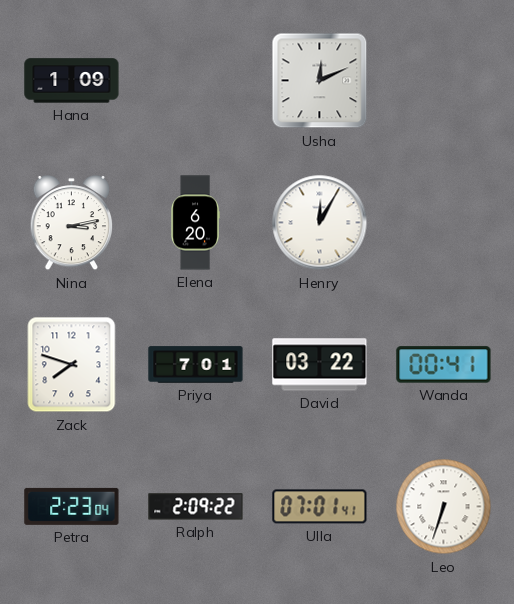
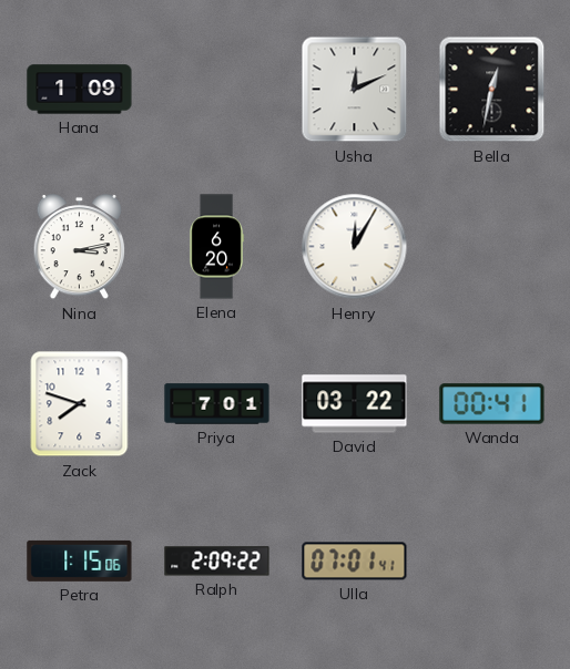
Bella: none -> 12:32
Petra: 2:23 -> 1:15
Leo: 6:33 -> none
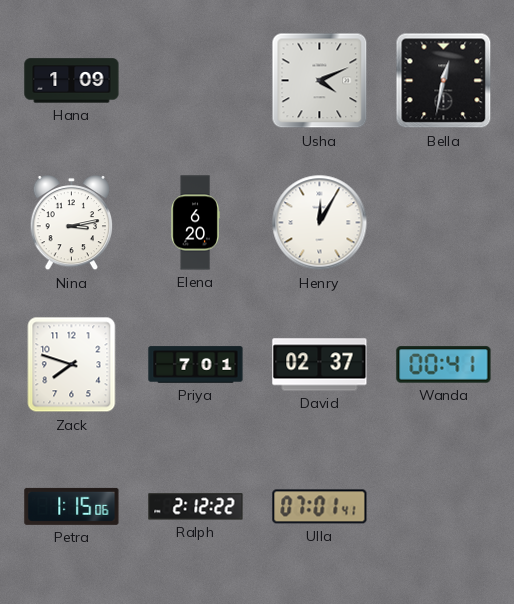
Usha: 12:11 -> 4:11
David: 03:22 -> 02:37
Ralph: 2:09 -> 2:12
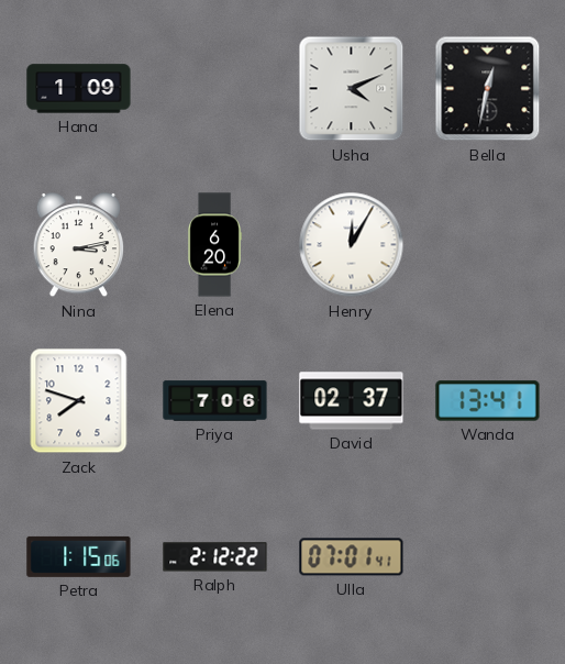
Priya: 7:01 -> 7:06
Wanda: 00:41 -> 13:41
